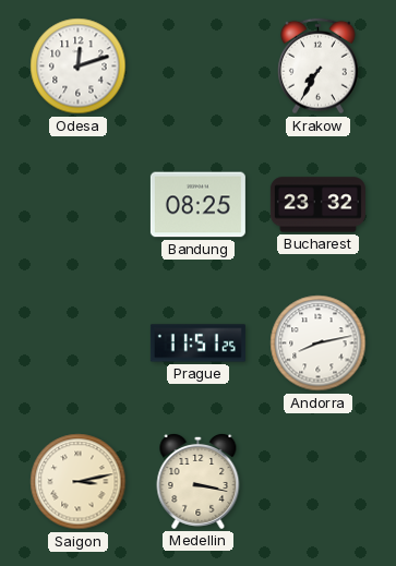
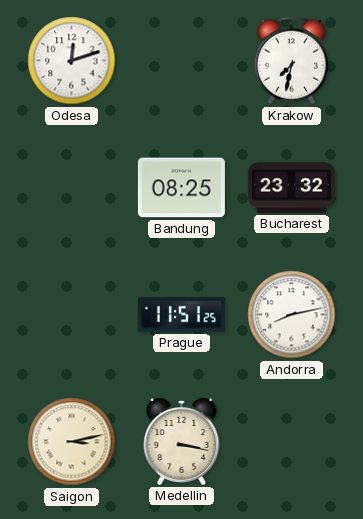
Krakow: 7:35 -> 7:32
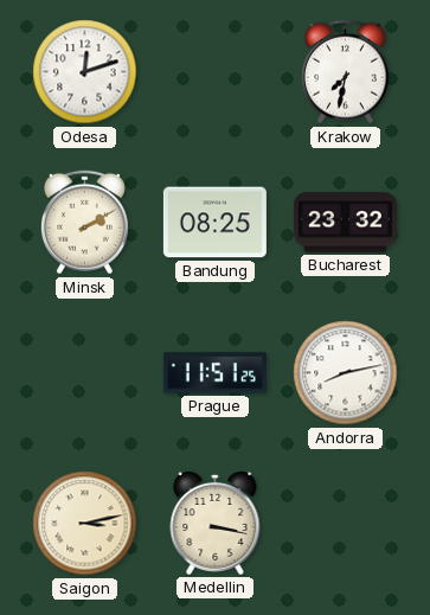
Minsk: none -> 2:10
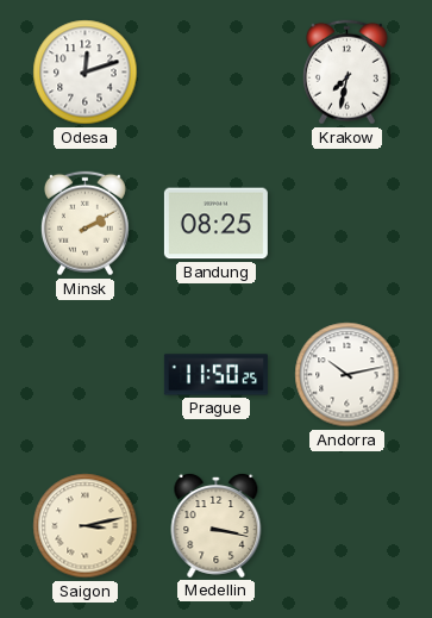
Bucharest: 23:32 -> none
Prague: 11:51 -> 11:50
Andorra: 8:13 -> 10:13
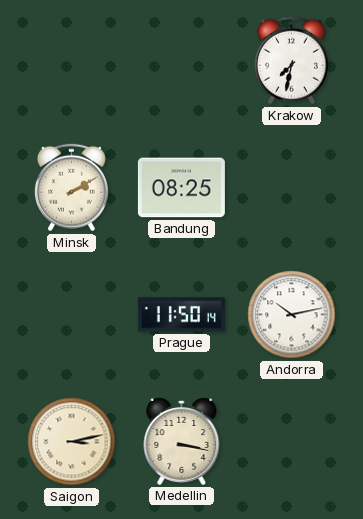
Odesa: 12:12 -> none
Prague: 11:50:25 -> 11:50:14
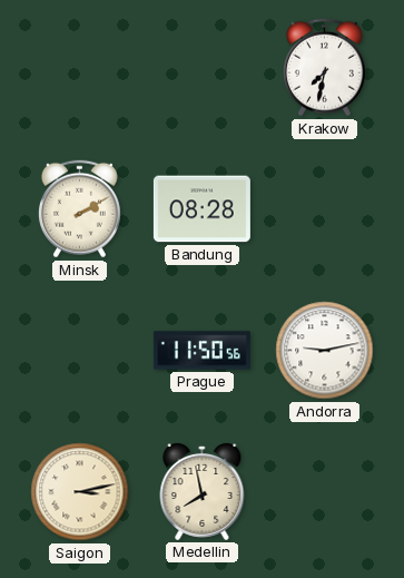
Bandung: 08:25 -> 08:28
Prague: 11:50:14 -> 11:50:56
Andorra: 10:13 -> 9:13
Medellin: 3:17 -> 7:58
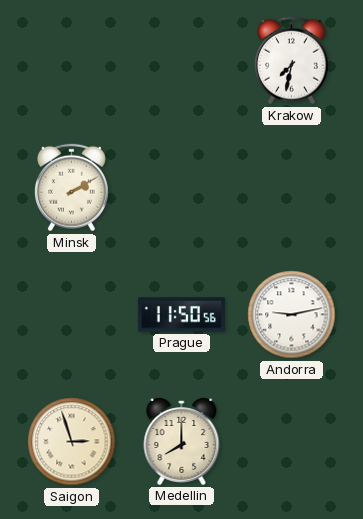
Bandung: 08:28 -> none
Saigon: 3:13 -> 2:57
Medellin: 7:58 -> 8:00
